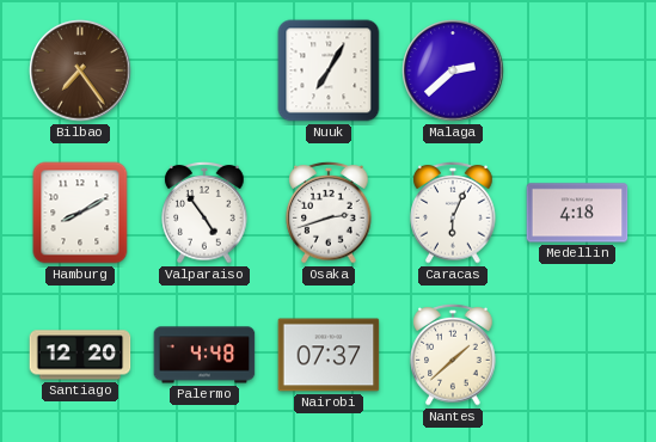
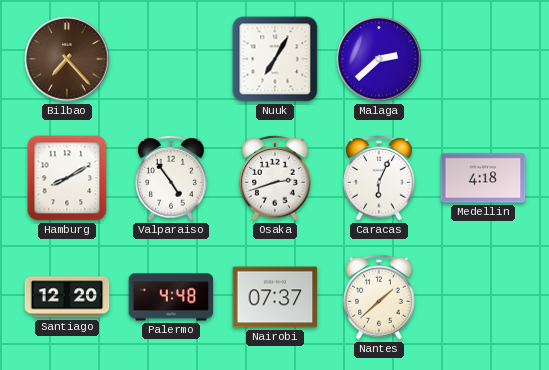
Bilbao: 7:24 -> 7:23
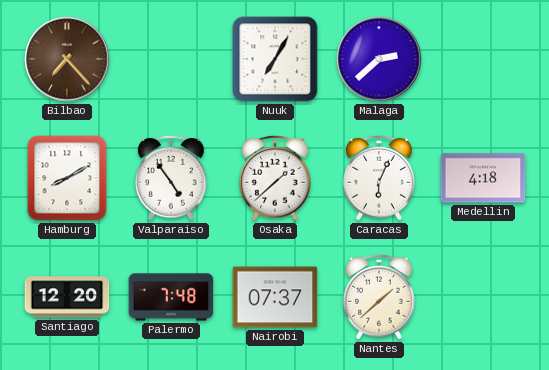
Osaka: 2:42 -> 1:38
Palermo: 4:48 -> 7:48
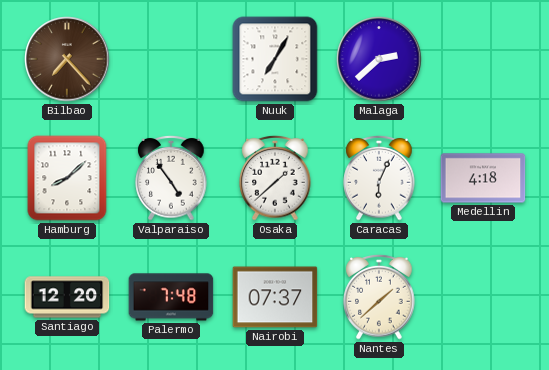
Hamburg: 8:10 -> 8:08
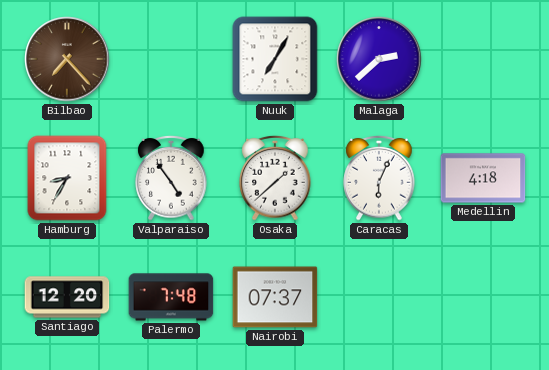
Hamburg: 8:08 -> 8:35
Nantes: 1:38 -> none
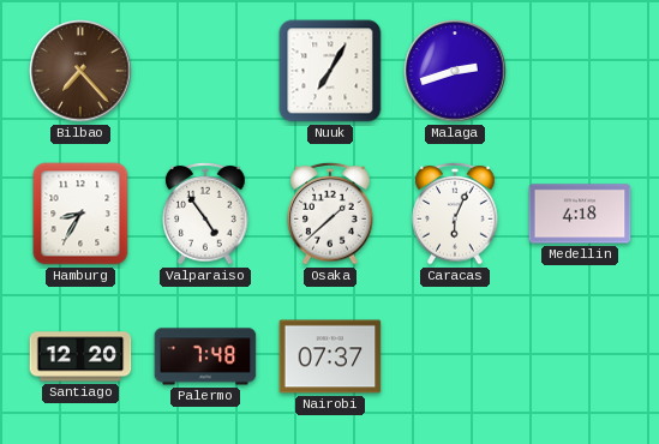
Malaga: 2:38 -> 2:42
